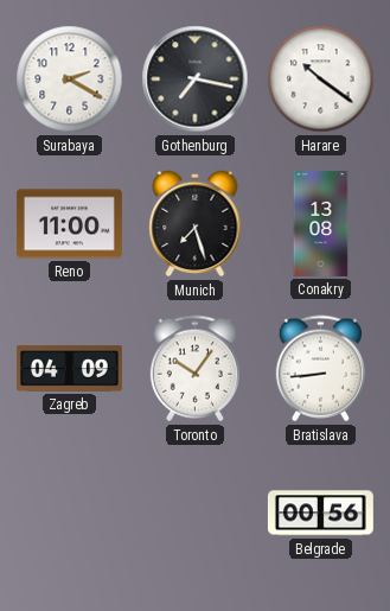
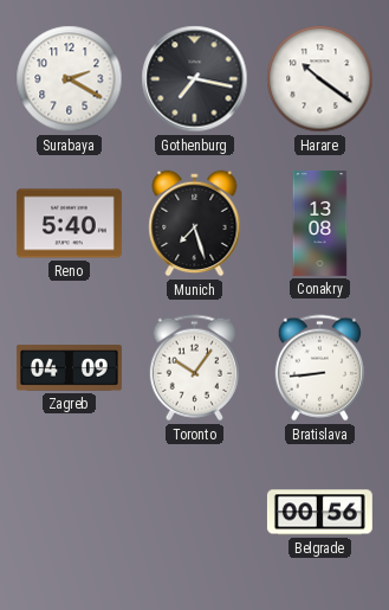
Reno: 11:00 -> 5:40
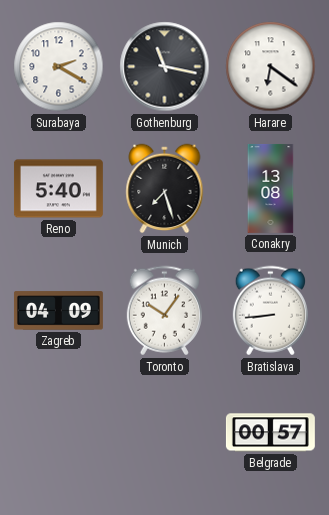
Gothenburg: 7:17 -> 11:17
Harare: 10:21 -> 6:21
Belgrade: 00:56 -> 00:57
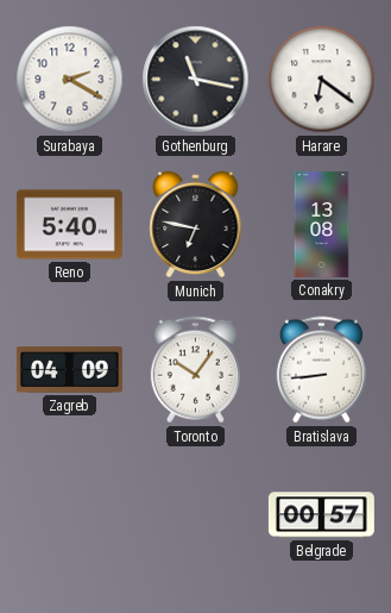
Munich: 7:27 -> 6:47
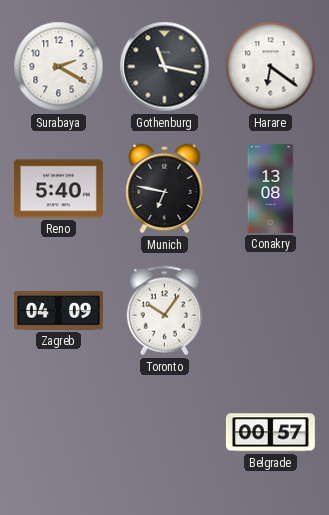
Bratislava: 8:44 -> none
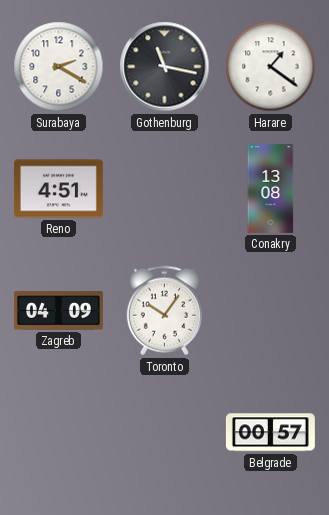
Harare: 6:21 -> 1:21
Reno: 5:40 -> 4:51
Munich: 6:47 -> none
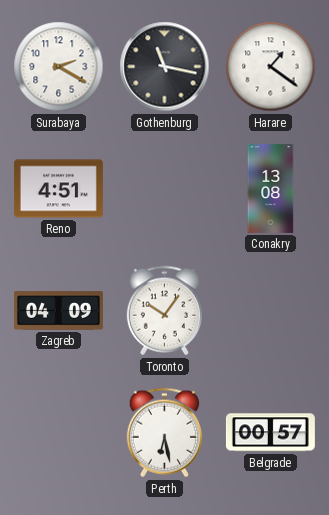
Perth: none -> 6:28
